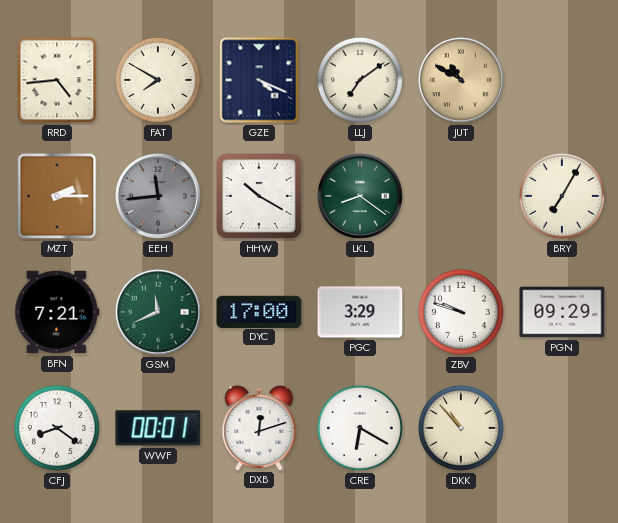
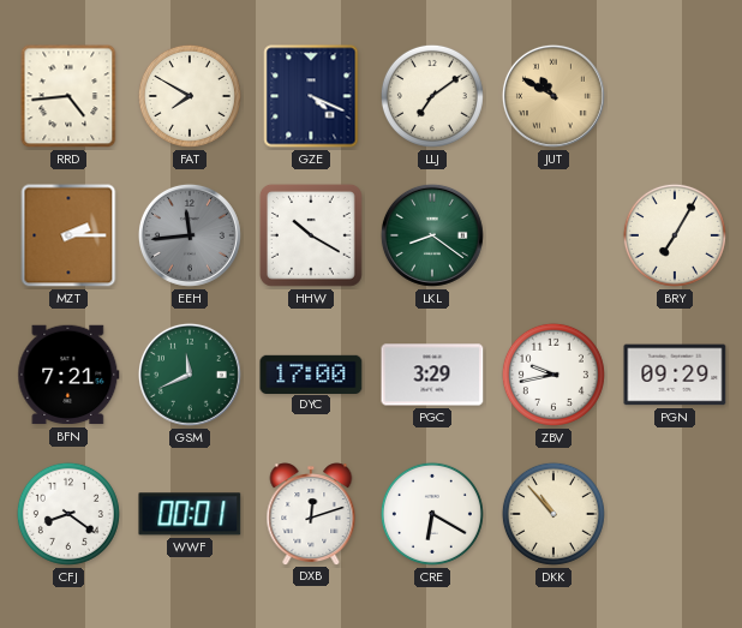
ZBV: 9:48 -> 9:43
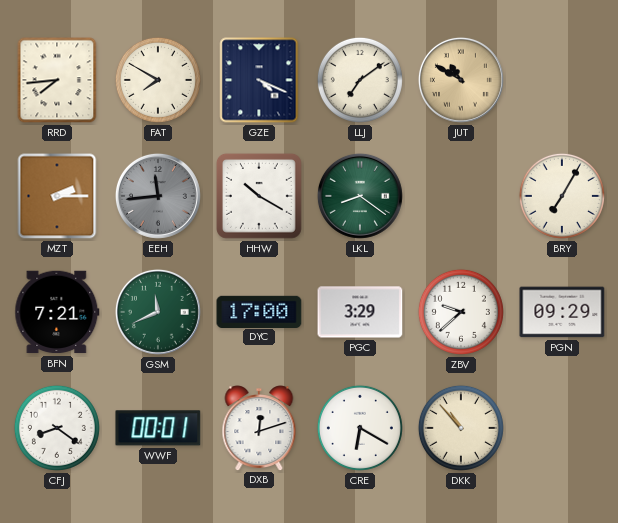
RRD: 4:44 -> 7:44
ZBV: 9:43 -> 9:38
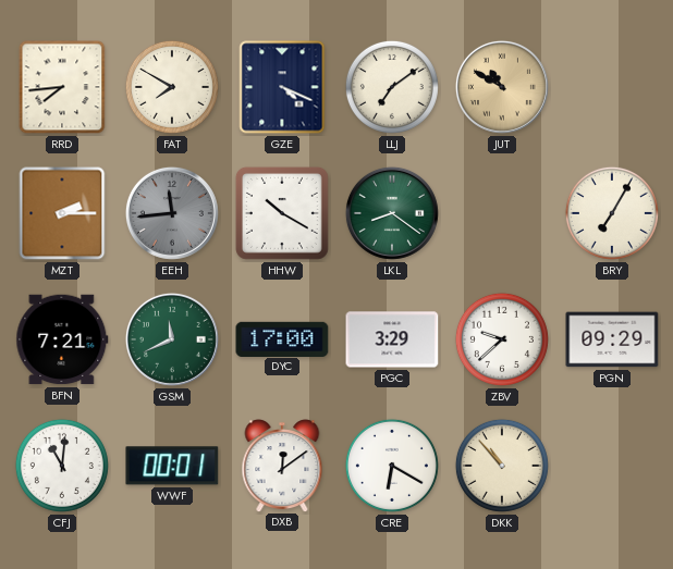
CFJ: 8:21 -> 11:01
DXB: 12:12 -> 12:09
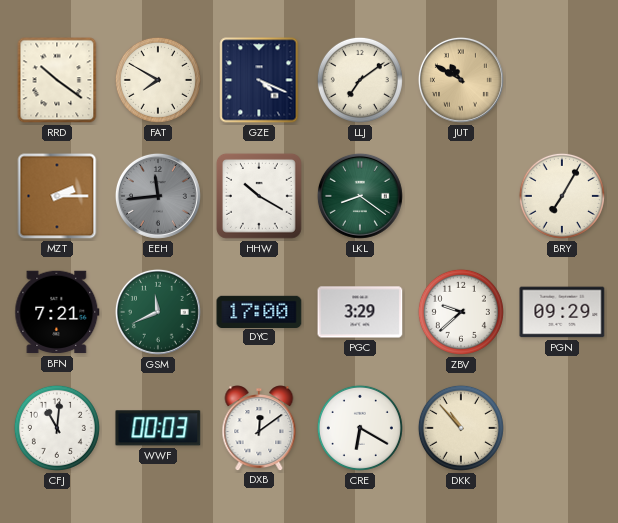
RRD: 7:44 -> 10:21
WWF: 00:01 -> 00:03
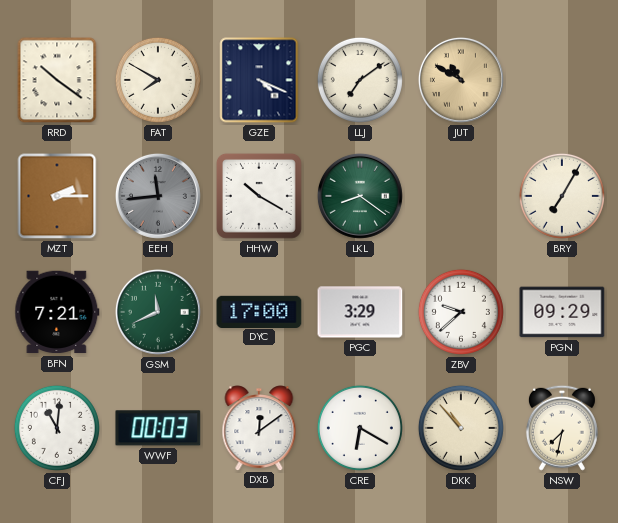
NSW: none -> 7:32
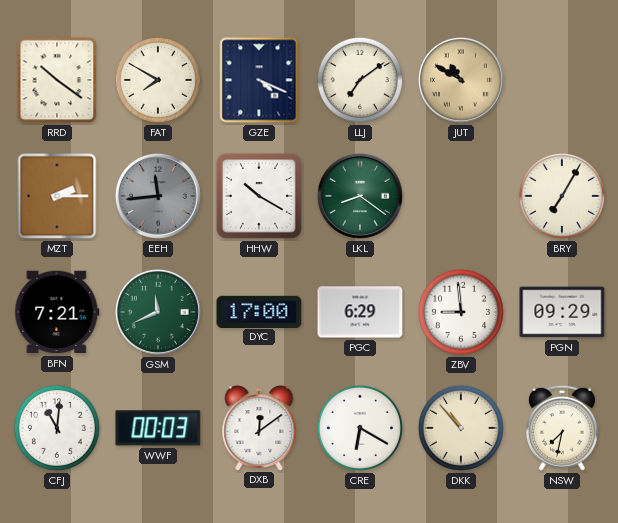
PGC: 3:29 -> 6:29
ZBV: 9:38 -> 8:59
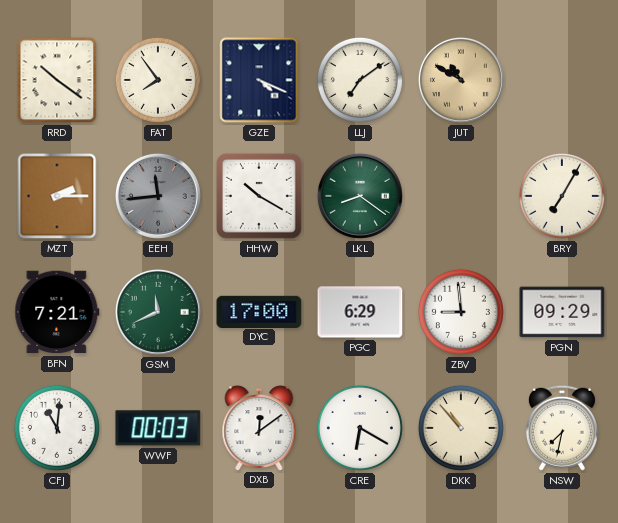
FAT: 7:50 -> 7:54
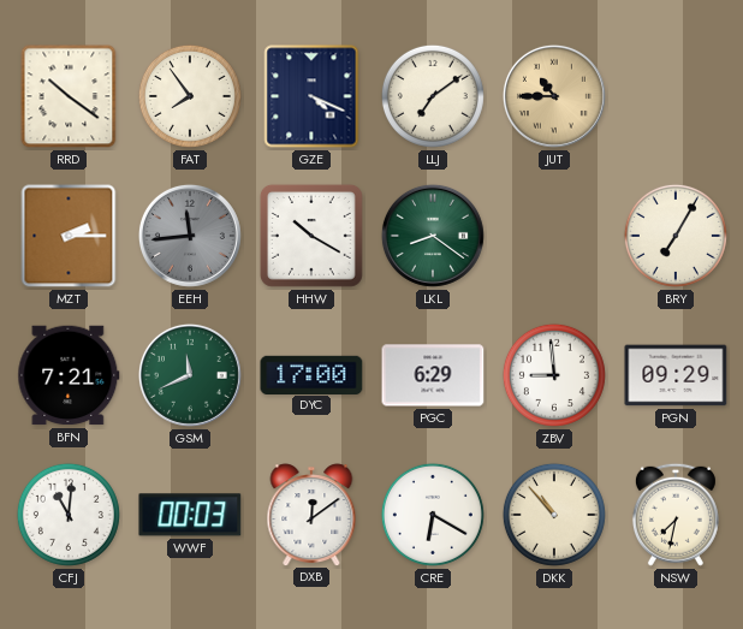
JUT: 10:50 -> 10:45
